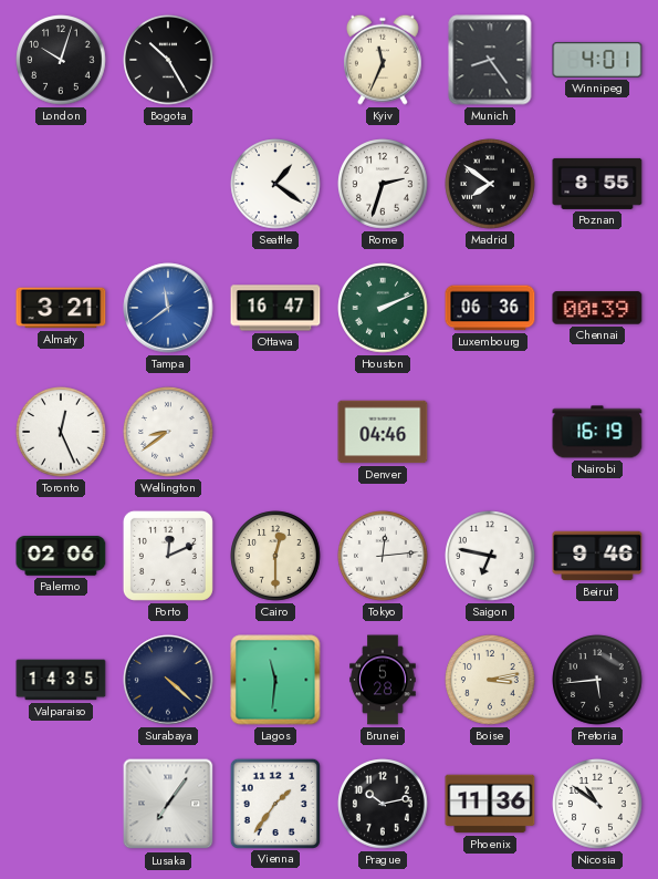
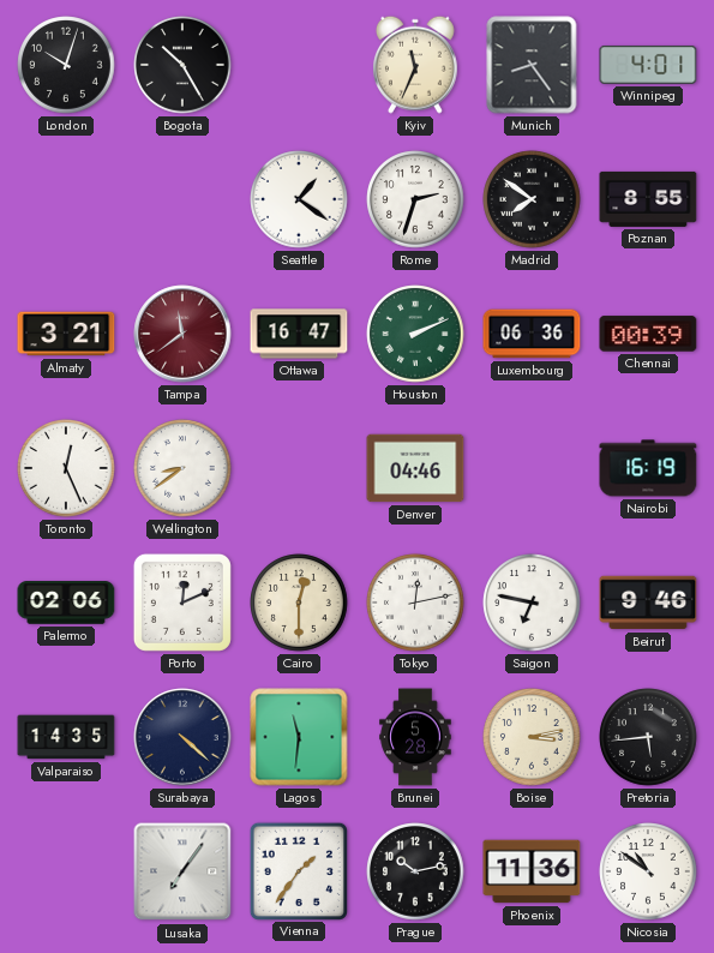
Tampa dial: blue -> burgundy
Tokyo: 12:14 -> 12:13
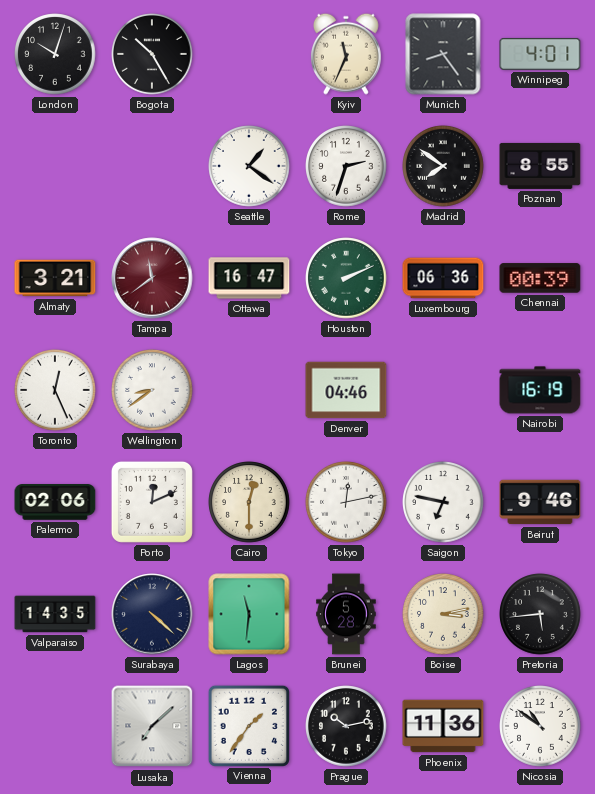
Lusaka: 7:06 -> 7:08
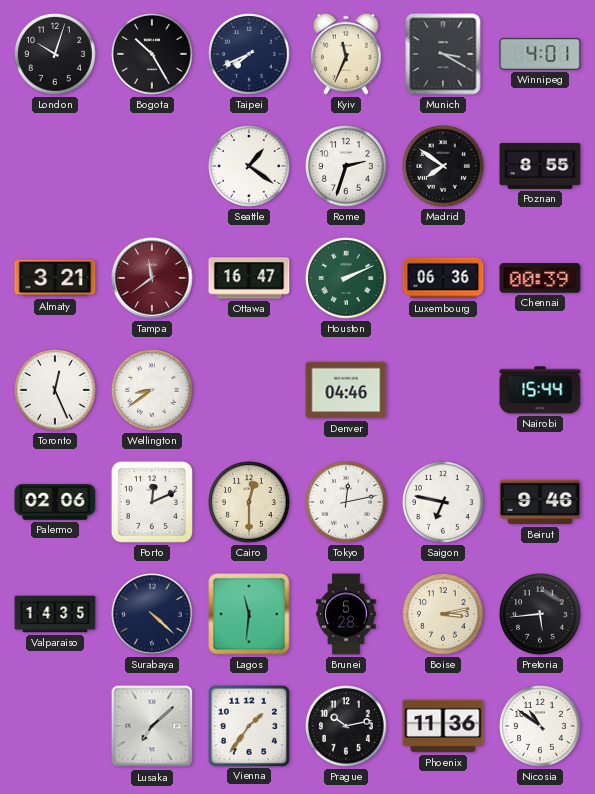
Taipei: none -> 7:41
Munich: 8:24 -> 3:20
Nairobi: 16:19 -> 15:44
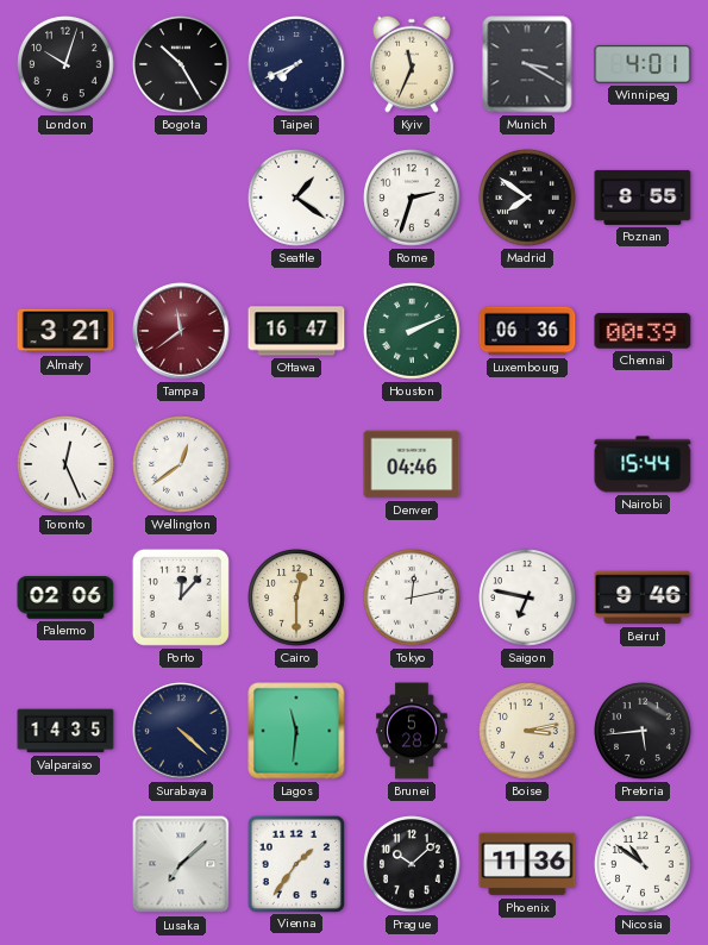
Wellington: 8:39 -> 12:39
Porto: 12:11 -> 12:07
Prague: 10:13 -> 10:08
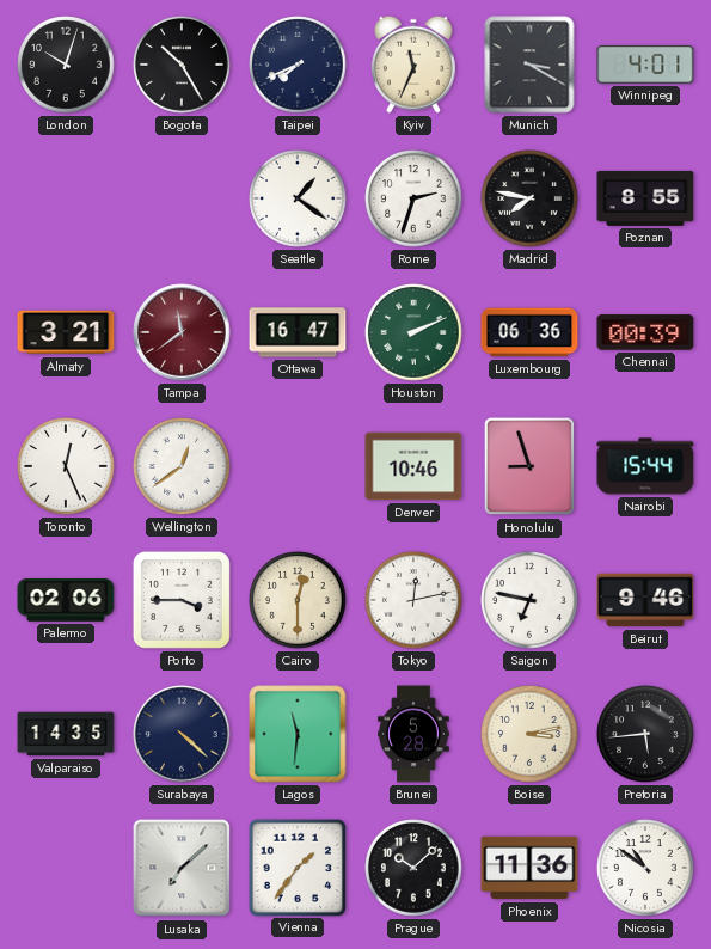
Madrid: 7:51 -> 7:47
Denver: 04:46 -> 10:46
Honolulu: none -> 8:57
Porto: 12:07 -> 3:45
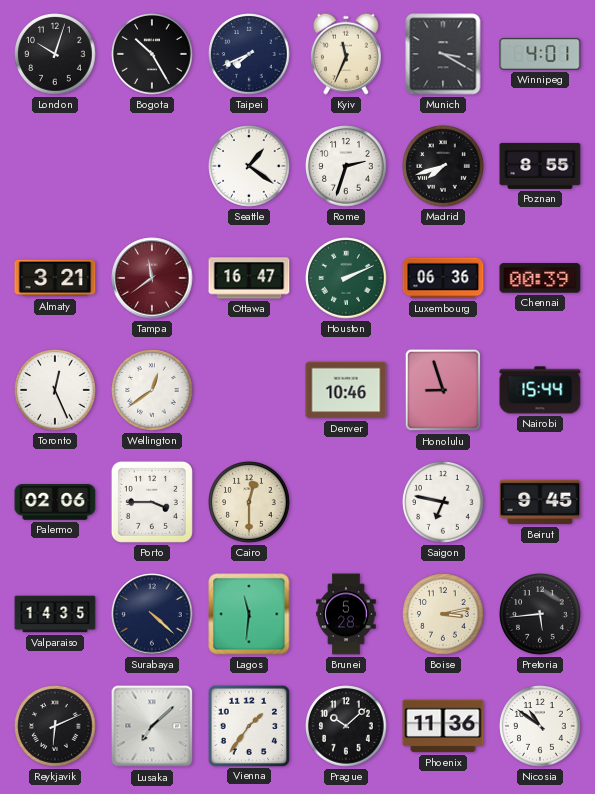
Madrid: 7:47 -> 7:42
Tokyo: 12:13 -> none
Beirut: 9:46 -> 9:45
Reykjavik: none -> 6:11
